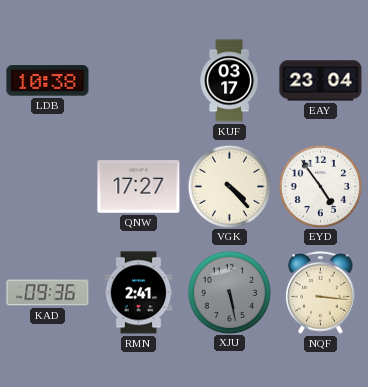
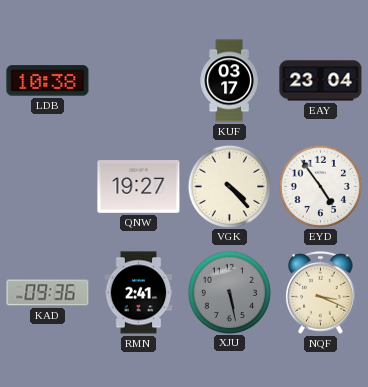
QNW: 17:27 -> 19:27
NQF: 3:16 -> 3:19
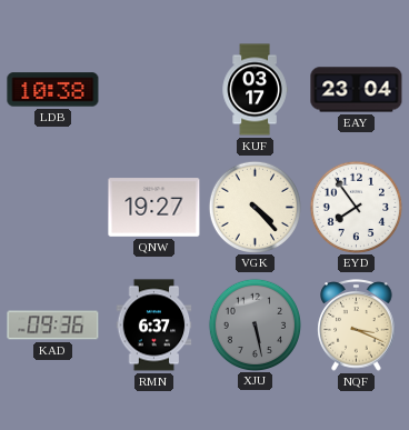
EYD: 4:54 -> 7:54
RMN: 2:41 -> 6:37
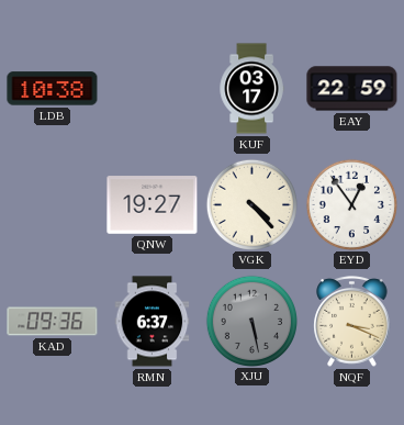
EAY: 23:04 -> 22:59
EYD: 7:54 -> 12:54
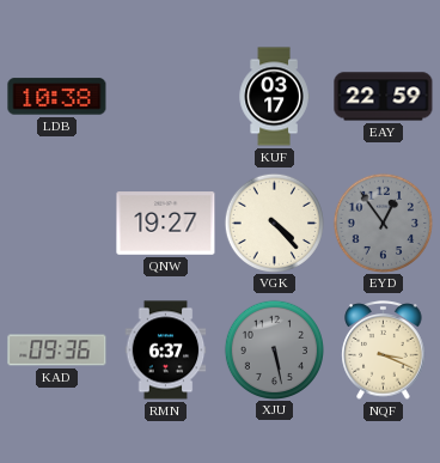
EYD dial: white -> grey
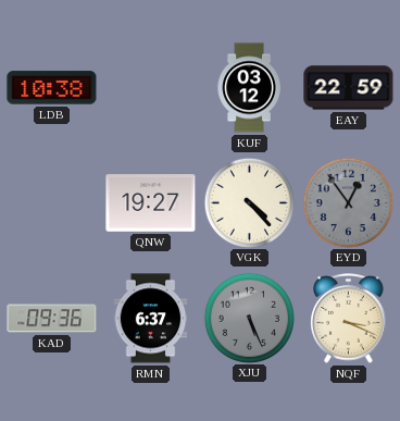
KUF: 03:17 -> 03:12
XJU: 5:28 -> 5:26
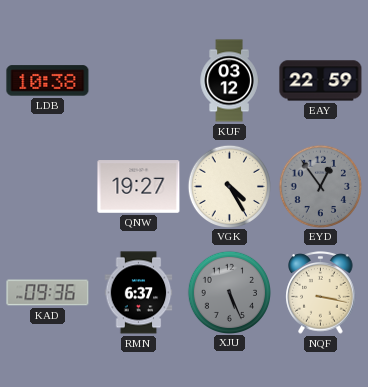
VGK: 4:23 -> 4:25
NQF: 3:19 -> 3:17
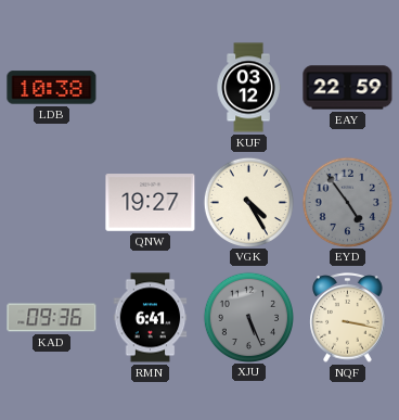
EYD: 12:54 -> 4:54
RMN: 6:37 -> 6:41
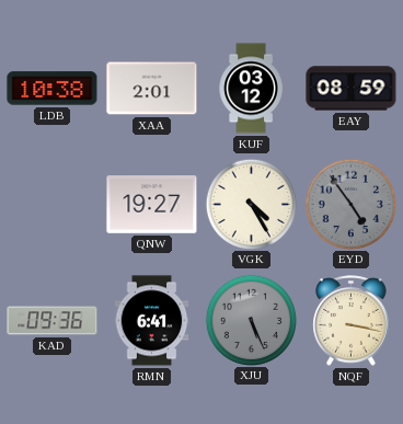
XAA: none -> 2:01
EAY: 22:59 -> 08:59
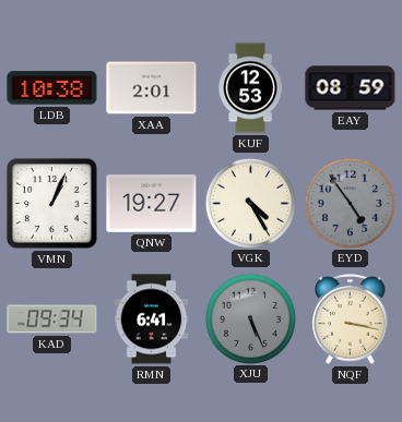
KUF: 03:12 -> 12:53
VMN: none -> 1:04
KAD: 09:36 -> 09:34
